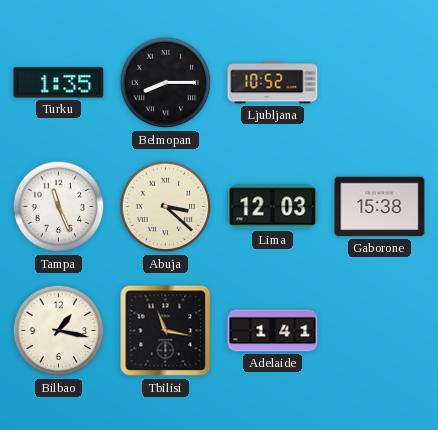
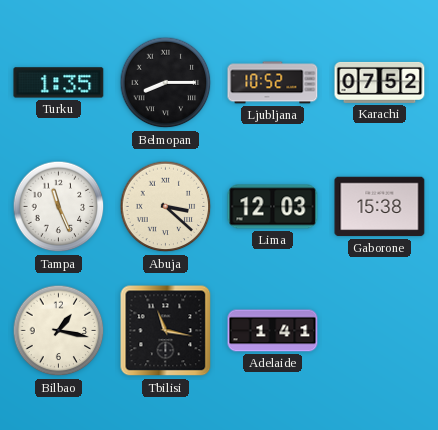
Karachi: none -> 07:52
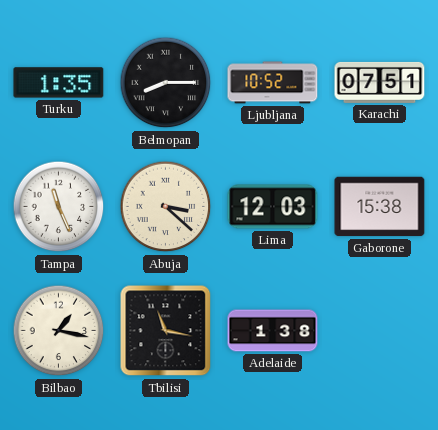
Karachi: 07:52 -> 07:51
Adelaide: 1:41 -> 1:38
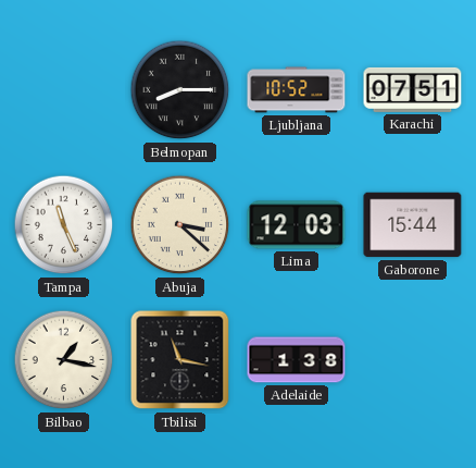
Turku: 1:35 -> none
Gaborone: 15:38 -> 15:44
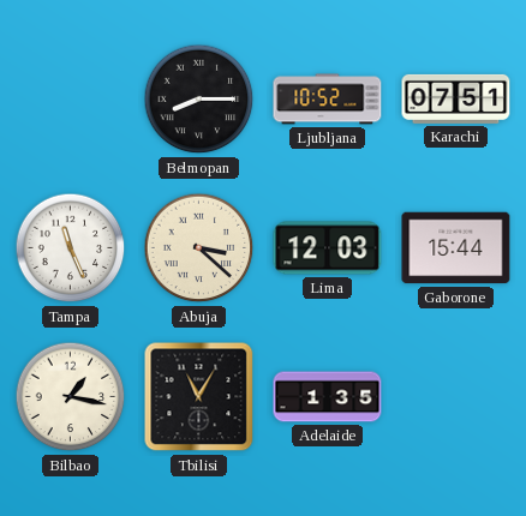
Tbilisi: 11:17 -> 11:05
Adelaide: 1:38 -> 1:35
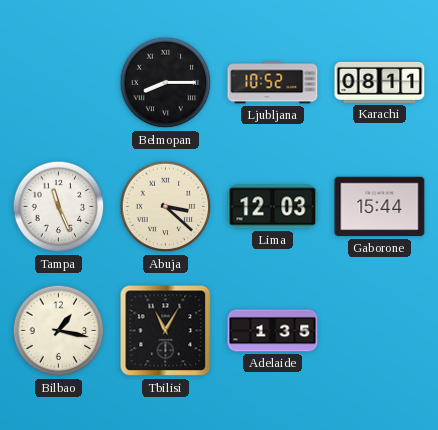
Karachi: 07:51 -> 08:11
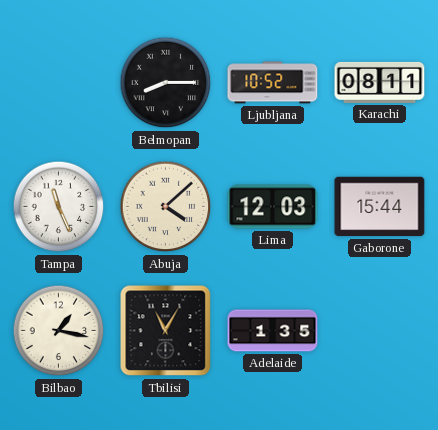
Abuja: 3:22 -> 4:08
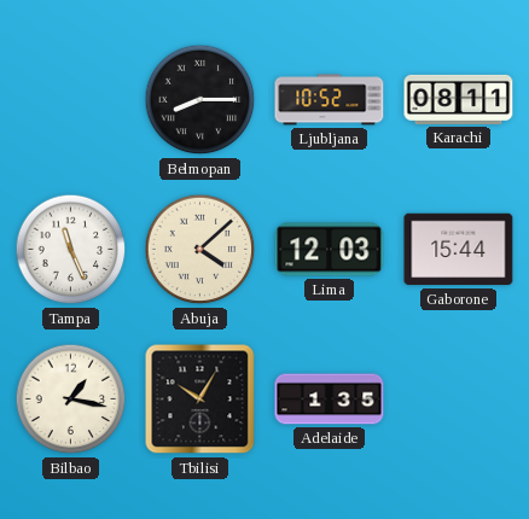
Tbilisi: 11:05 -> 10:05
